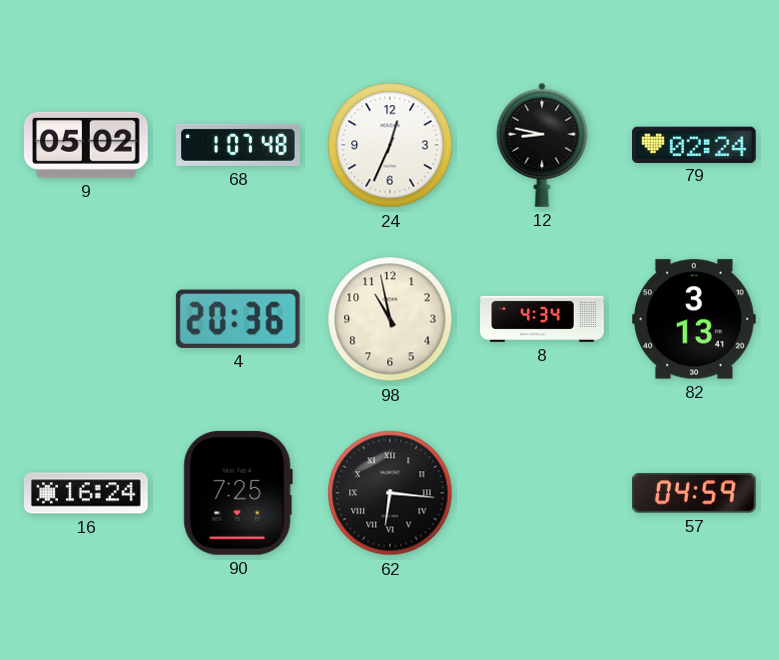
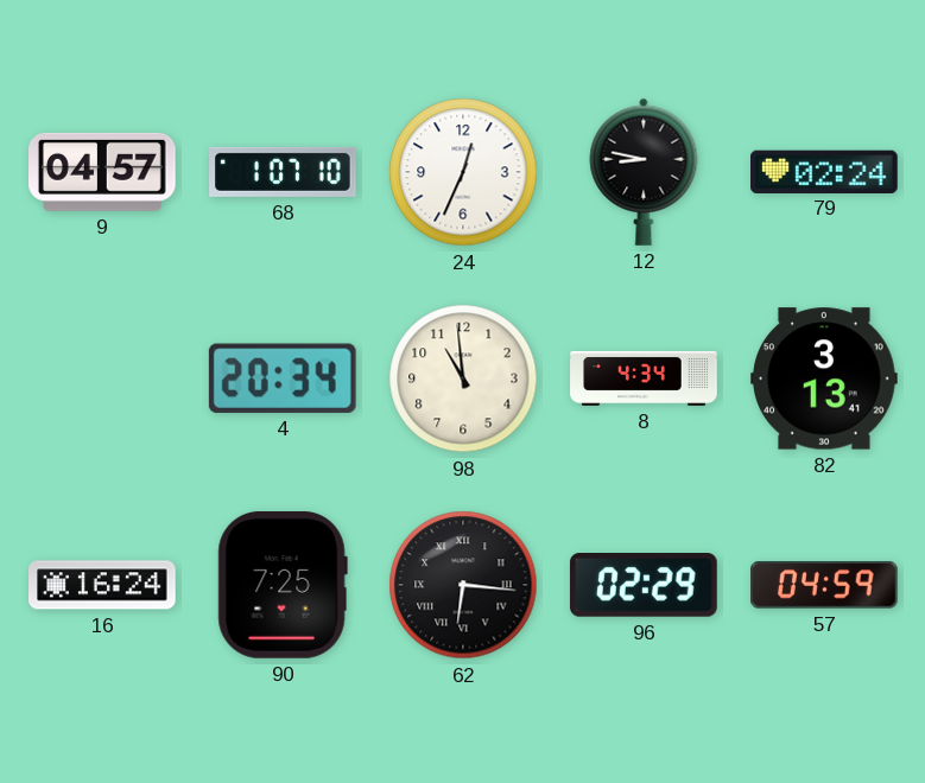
9: 05:02 -> 04:57
68: 1:07:48 -> 1:07:10
4: 20:36 -> 20:34
98: 10:58 -> 10:59
96: none -> 02:29
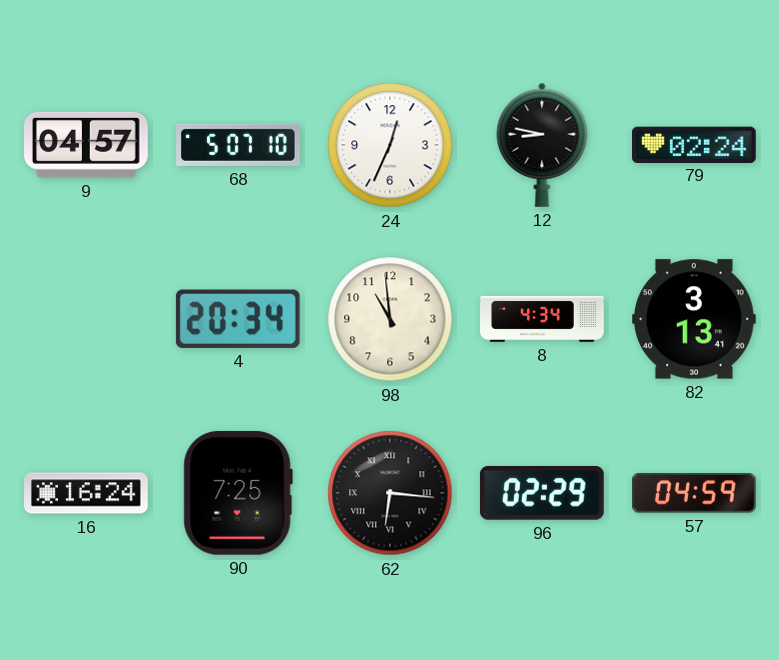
68: 1:07 -> 5:07
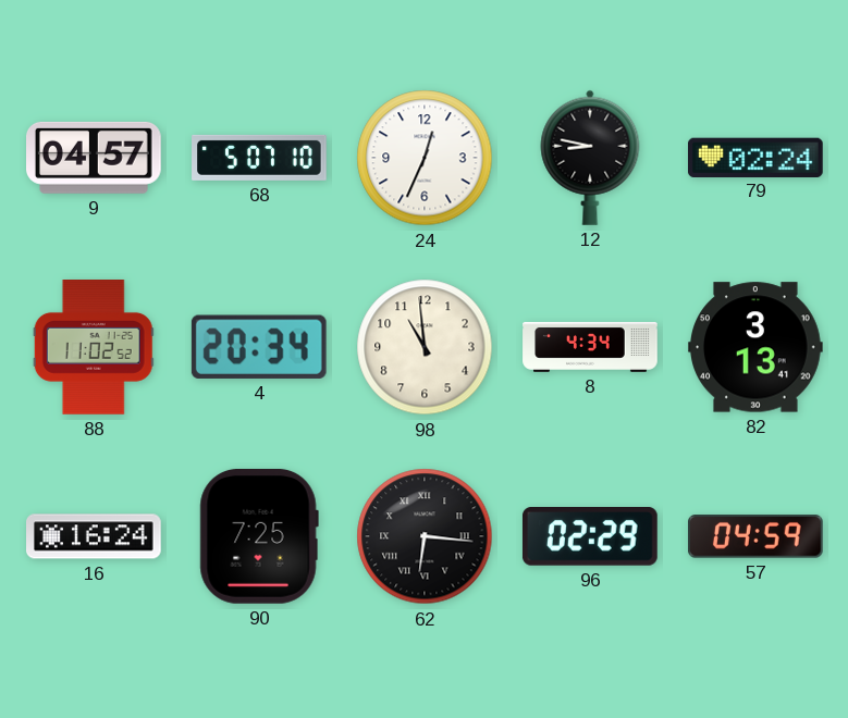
88: none -> 11:02
